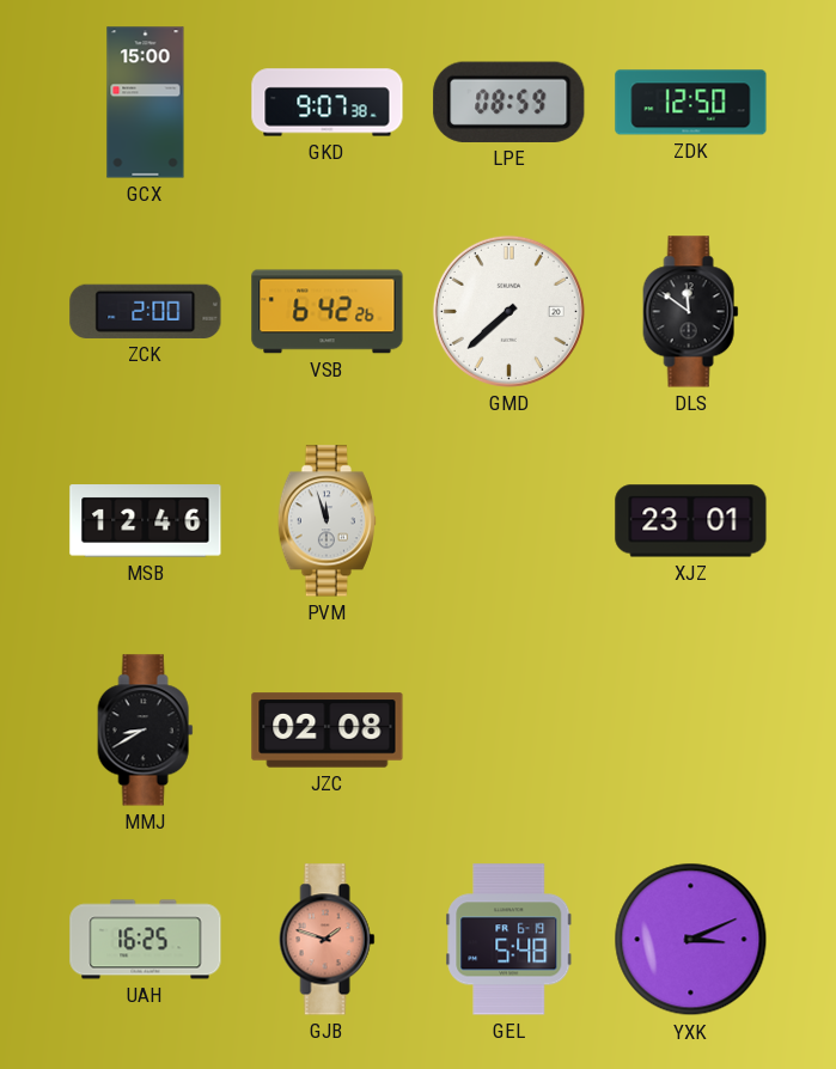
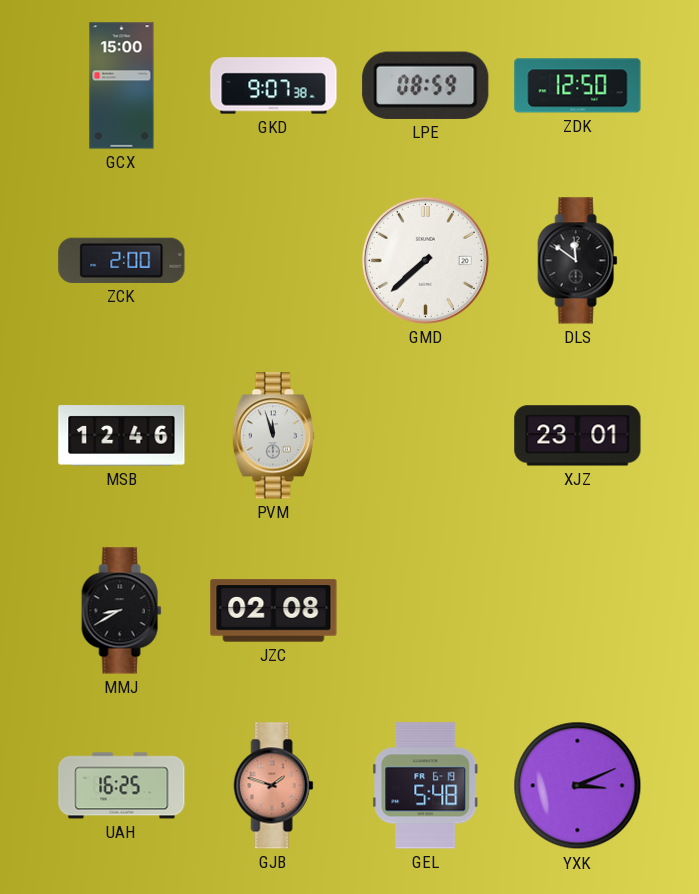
VSB: 6:42 -> none
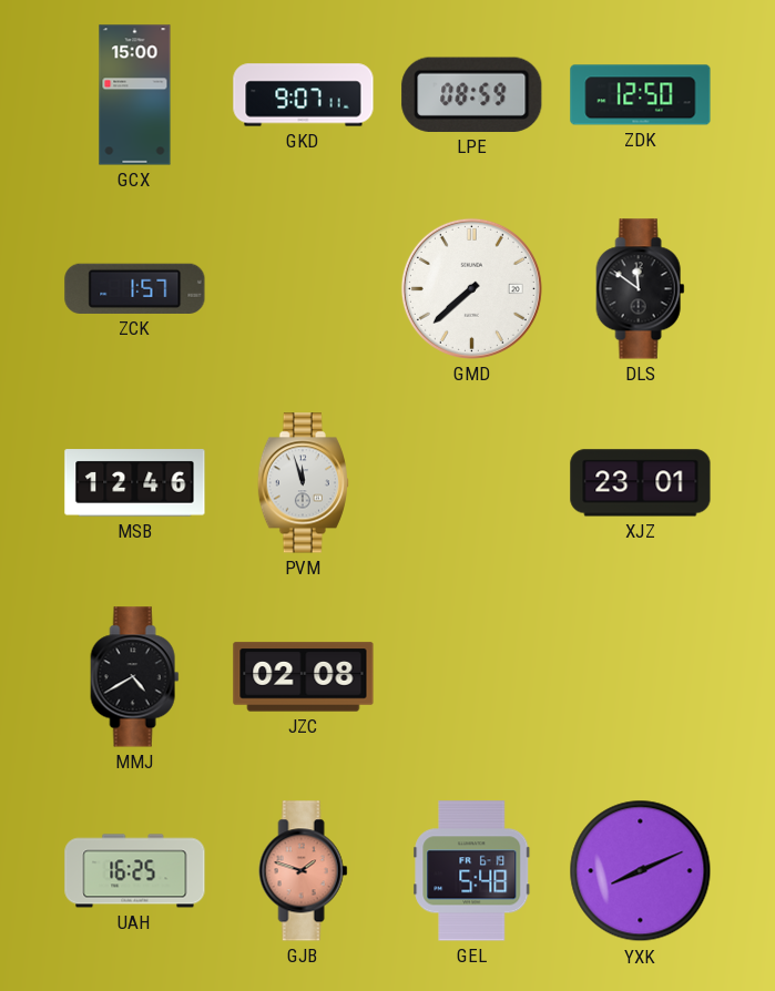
GKD: 9:07:38 -> 9:07:11
ZCK: 2:00 -> 1:57
MMJ: 8:40 -> 4:40
YXK: 3:11 -> 8:11
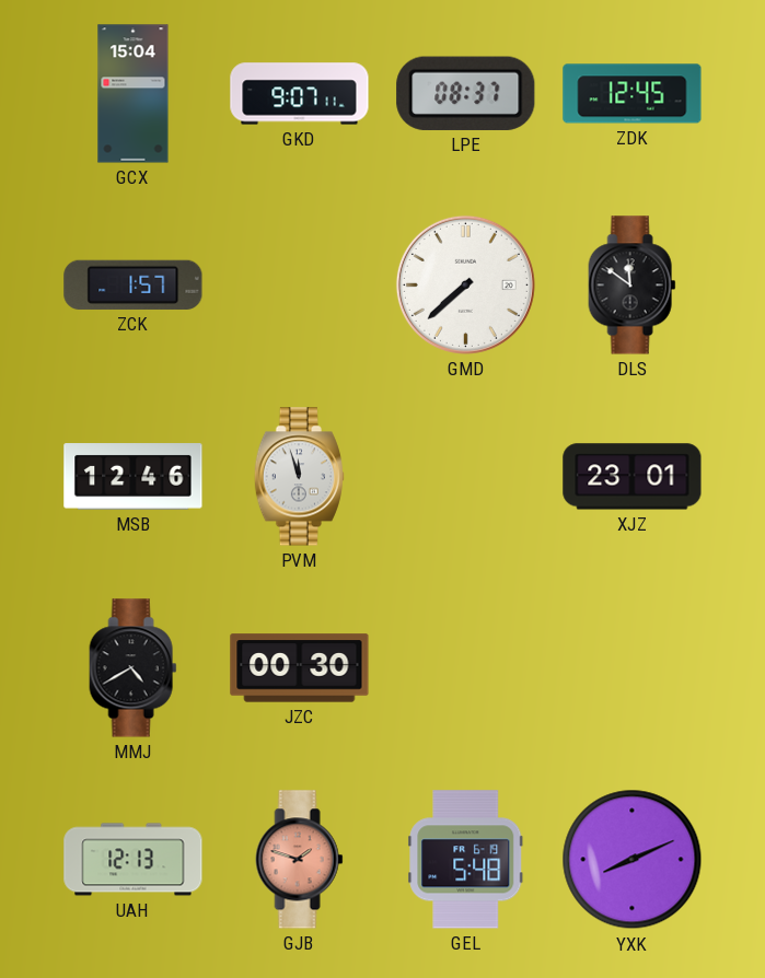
GCX: 15:00 -> 15:04
LPE: 08:59 -> 08:37
ZDK: 12:50 -> 12:45
JZC: 02:08 -> 00:30
UAH: 16:25 -> 12:13
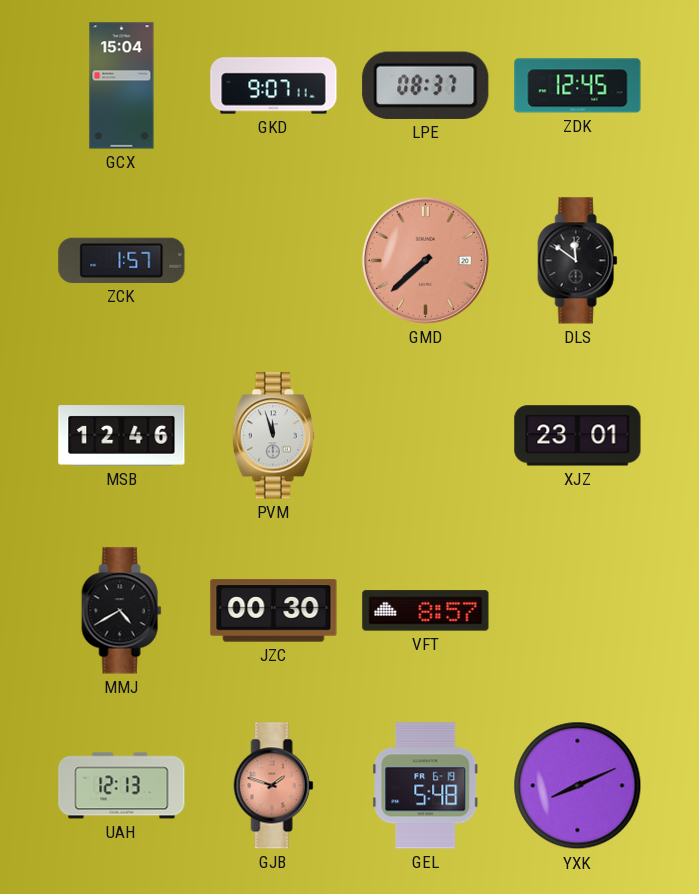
GMD dial: white -> salmon
VFT: none -> 8:57
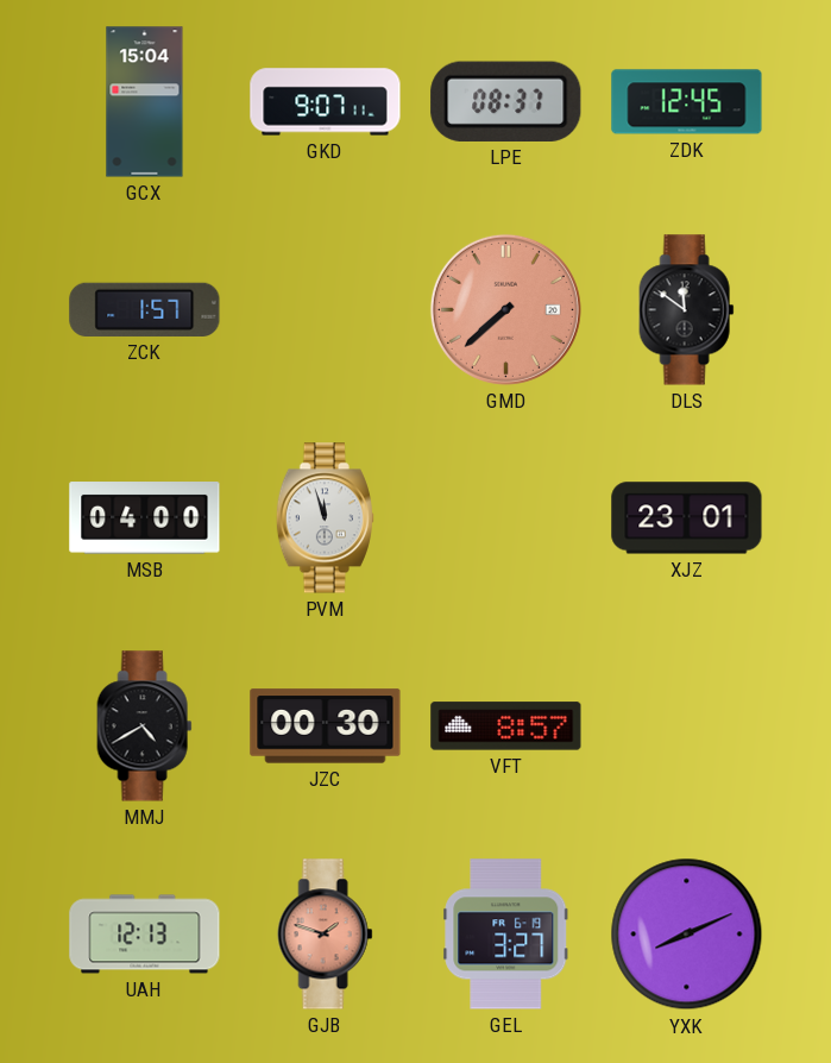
MSB: 12:46 -> 04:00
GEL: 5:48 -> 3:27
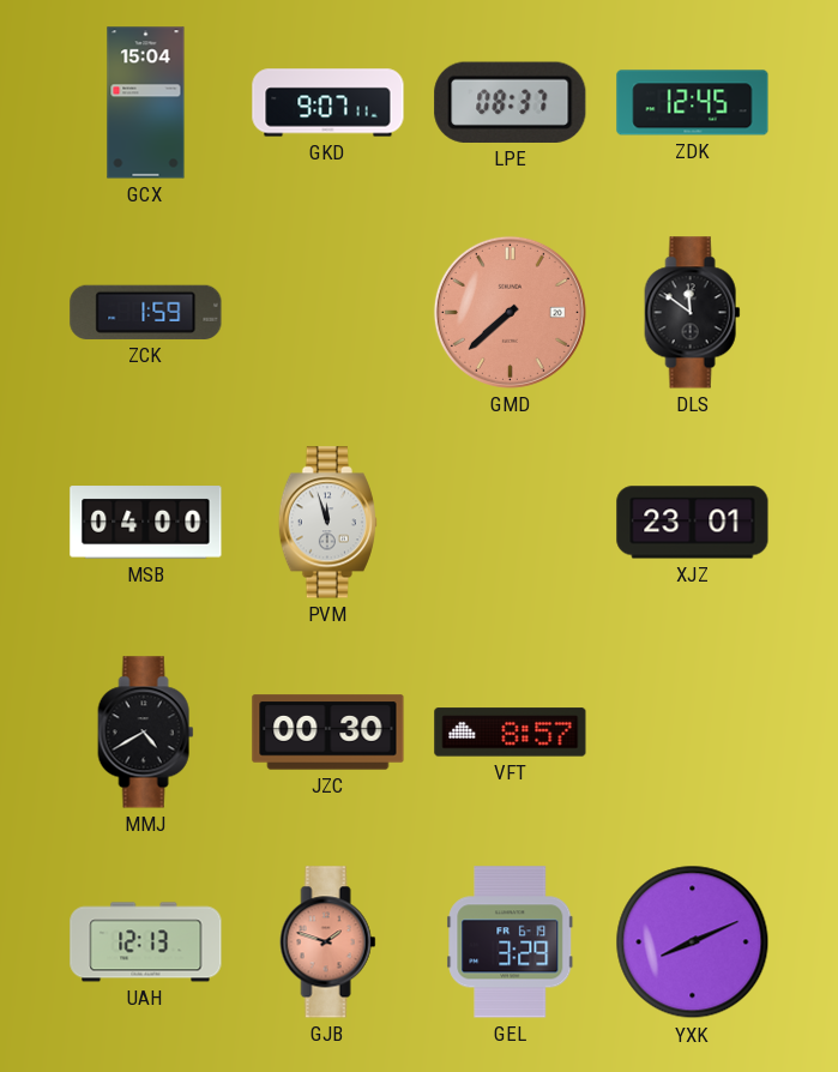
ZCK: 1:57 -> 1:59
GEL: 3:27 -> 3:29
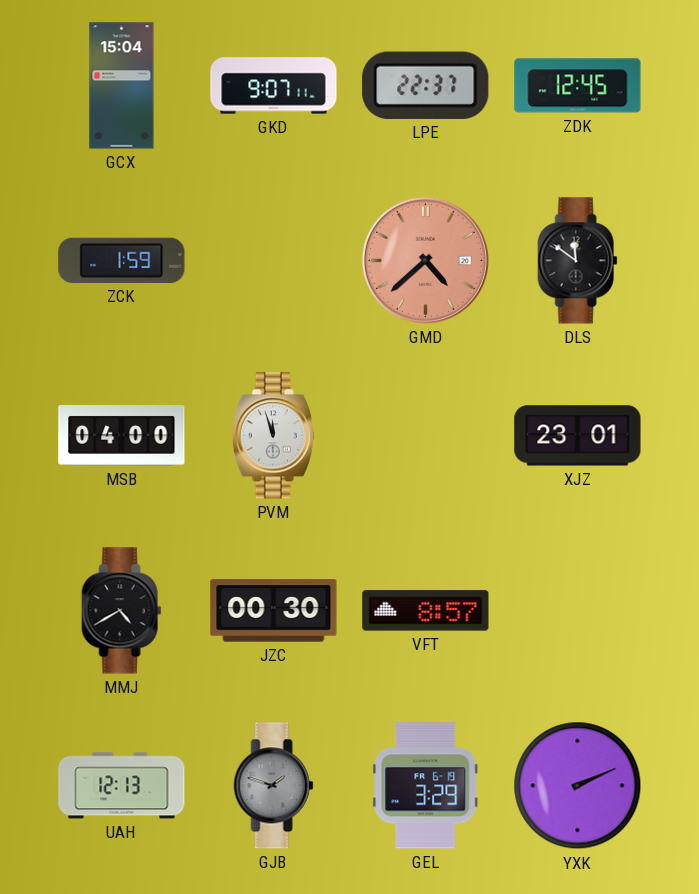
LPE: 08:37 -> 22:37
GMD: 7:38 -> 4:38
GJB dial: salmon -> grey
YXK: 8:11 -> 2:11
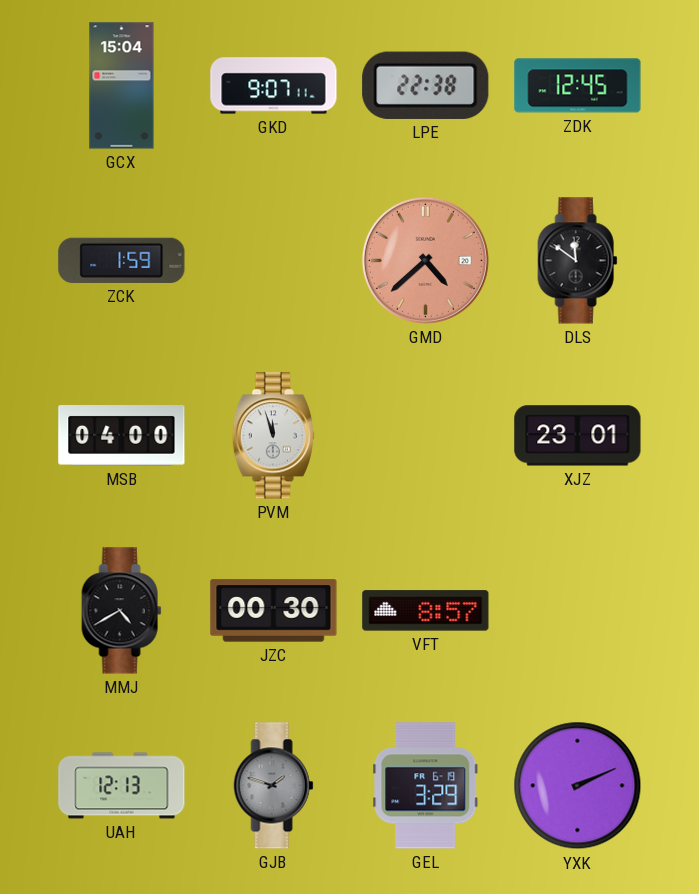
LPE: 22:37 -> 22:38
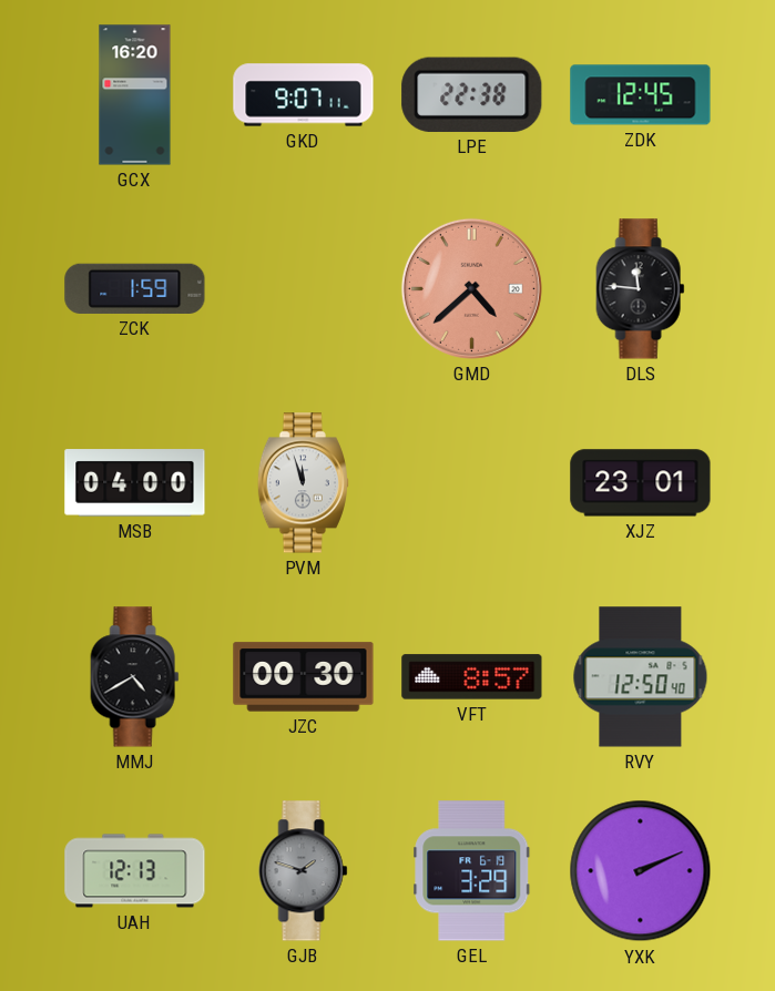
GCX: 15:04 -> 16:20
DLS: 11:51 -> 11:46
RVY: none -> 12:50
